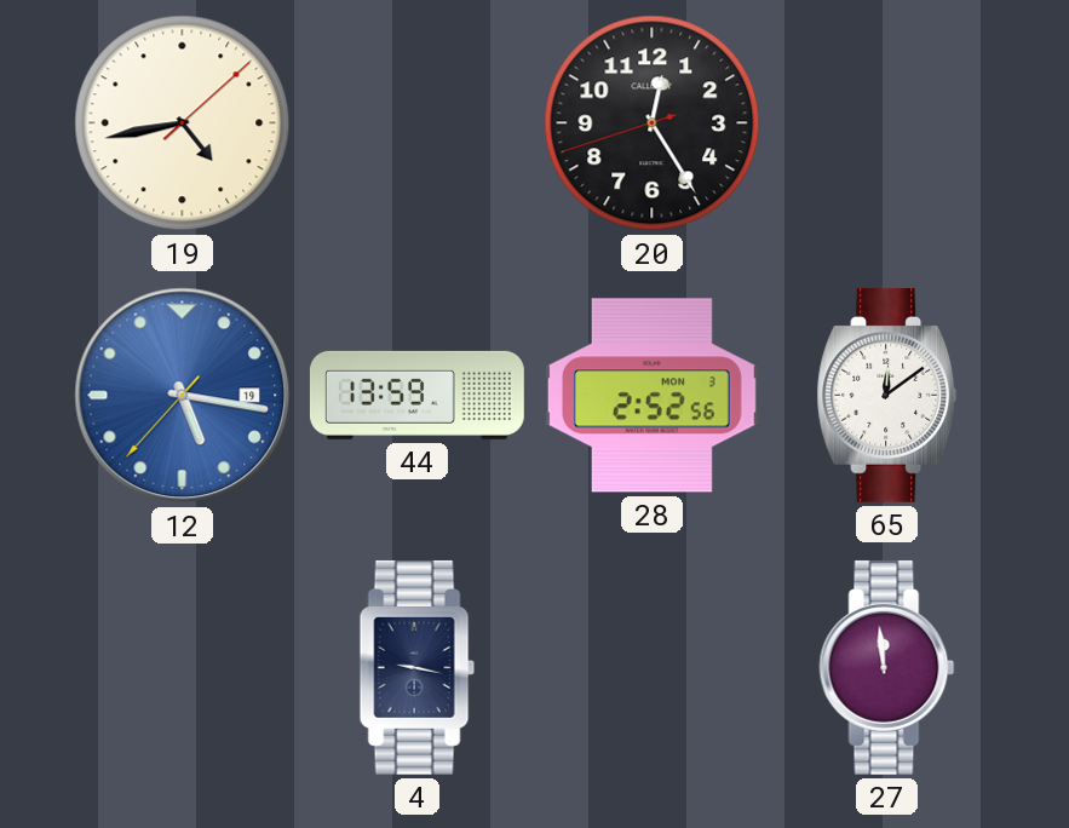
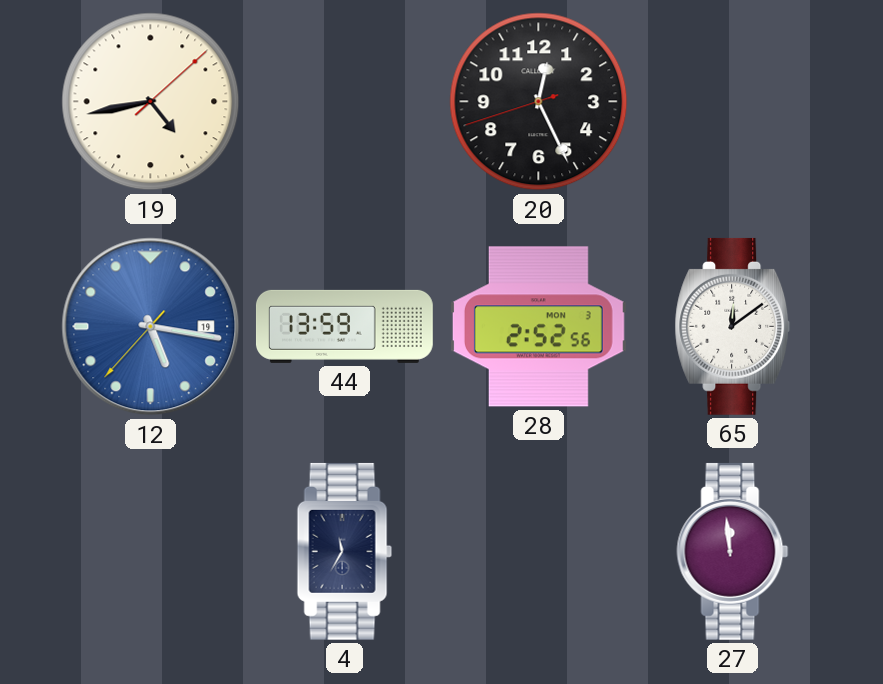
20: 12:24 -> 12:25
4: 9:17 -> 11:35
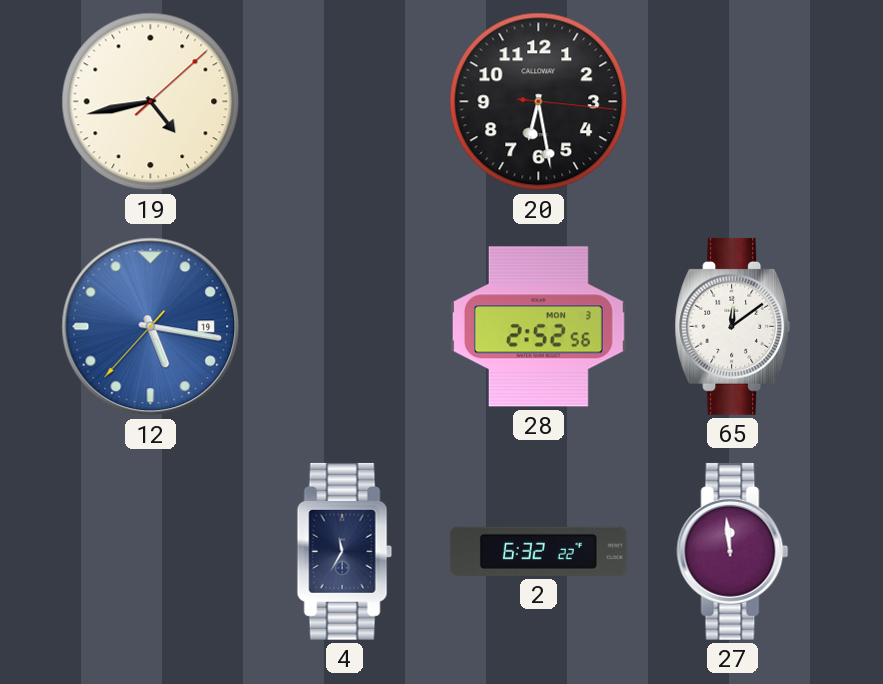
20: 12:25 -> 6:28
44: 13:59 -> none
2: none -> 6:32
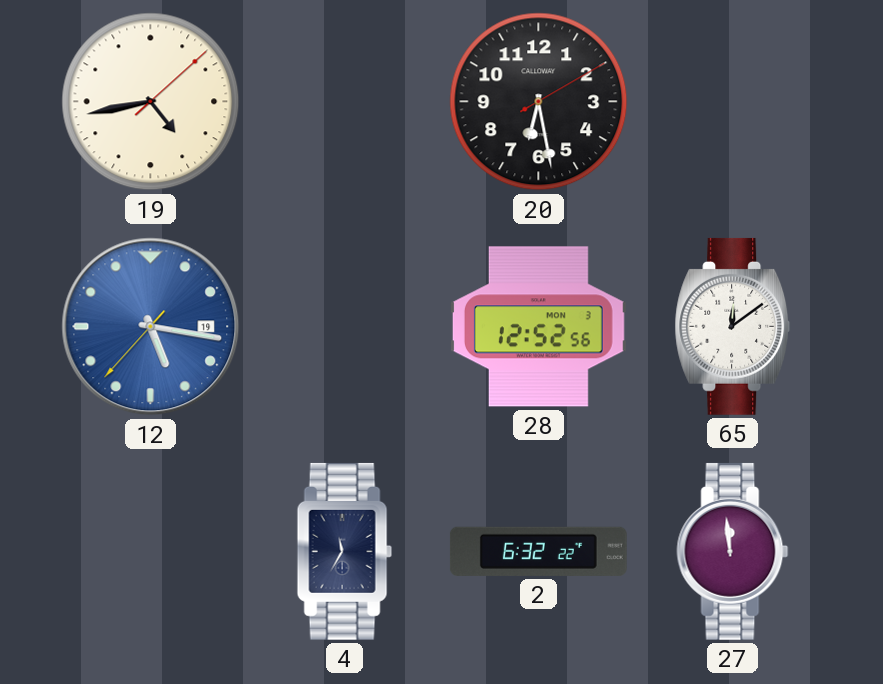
20: 6:28:16 -> 6:28:10
28: 2:52 -> 12:52
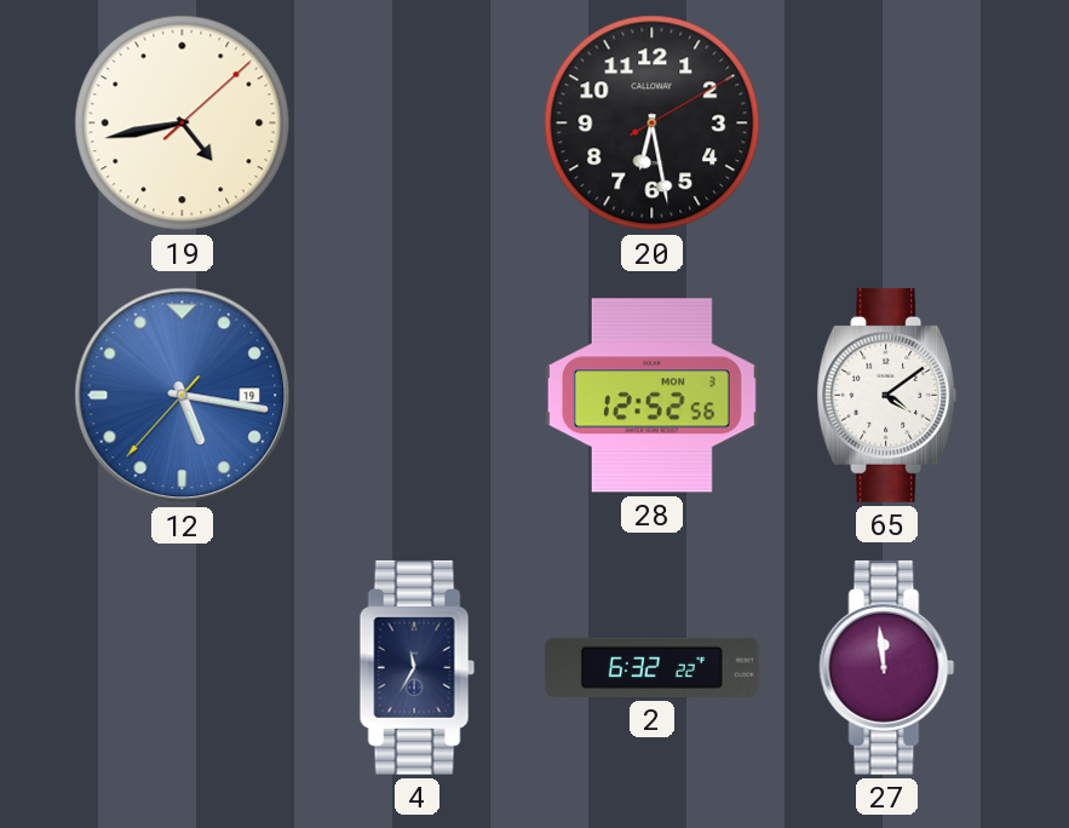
65: 12:09 -> 4:09
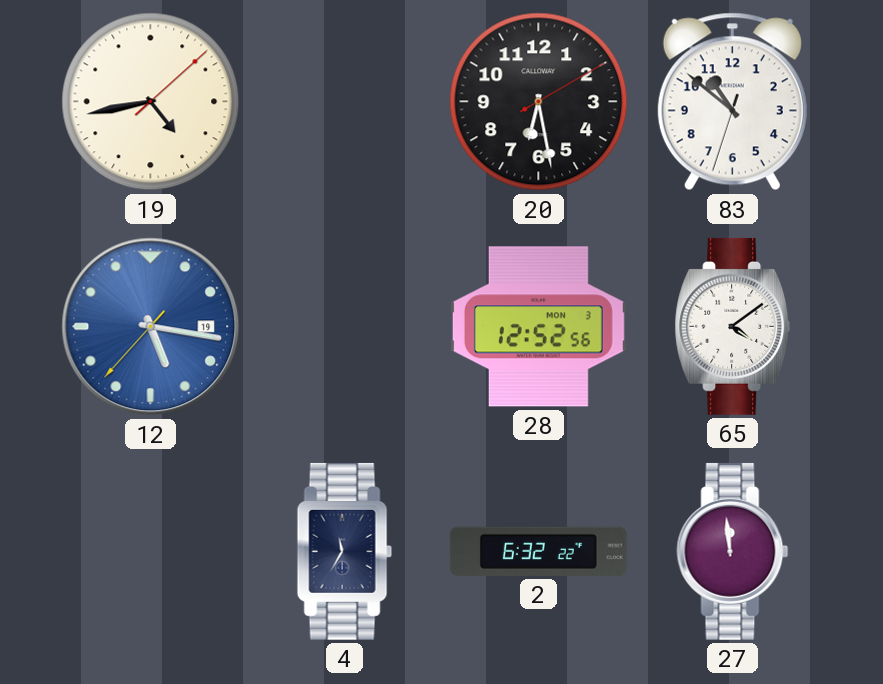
83: none -> 10:51
